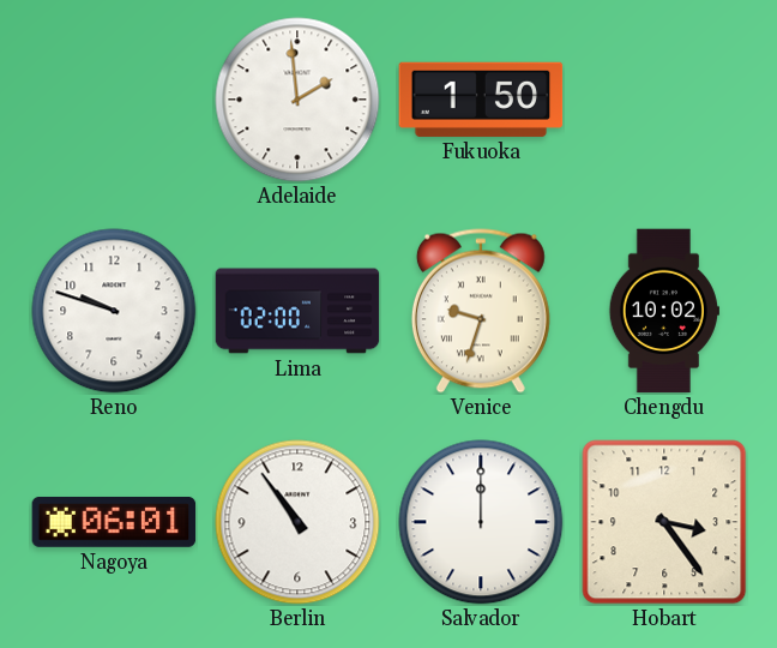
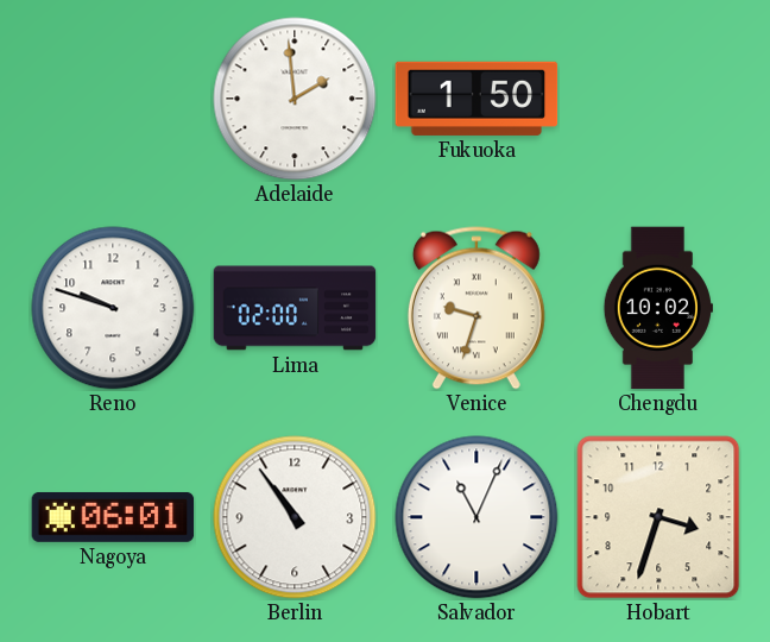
Salvador: 12:00 -> 11:04
Hobart: 3:24 -> 3:33
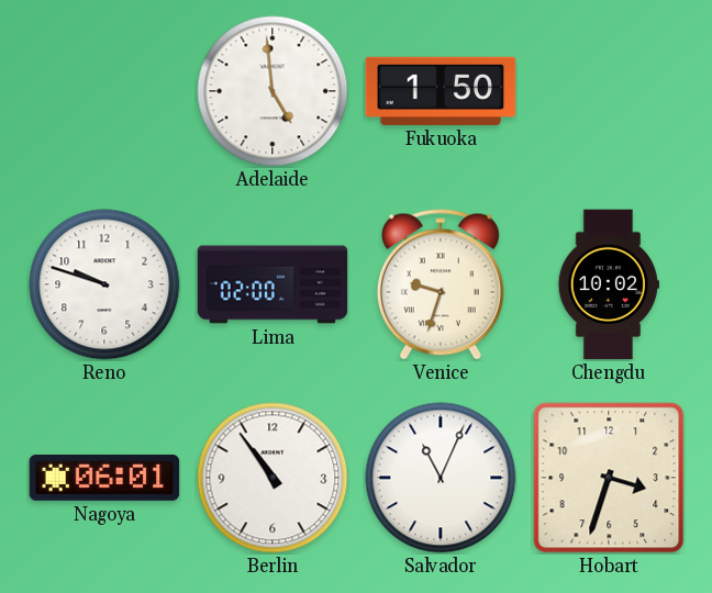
Adelaide: 1:59 -> 4:59
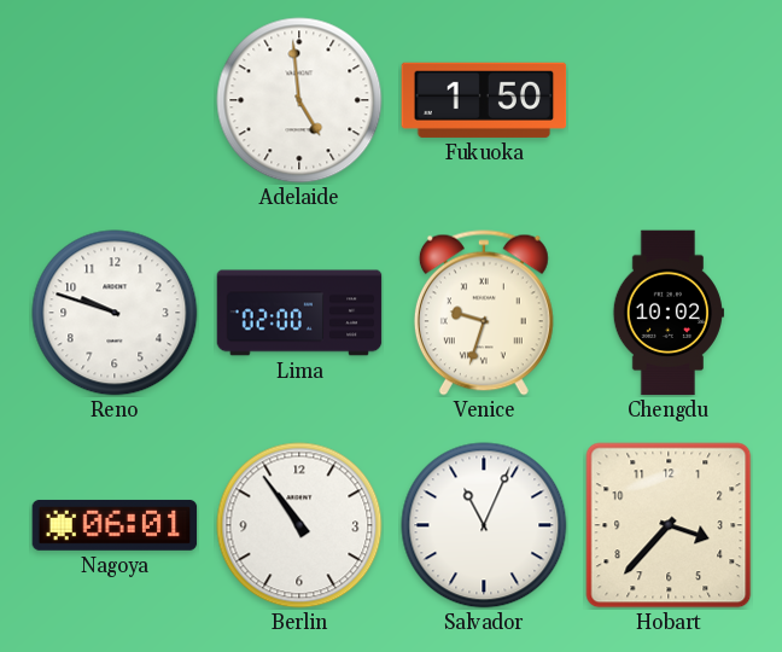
Hobart: 3:33 -> 3:37
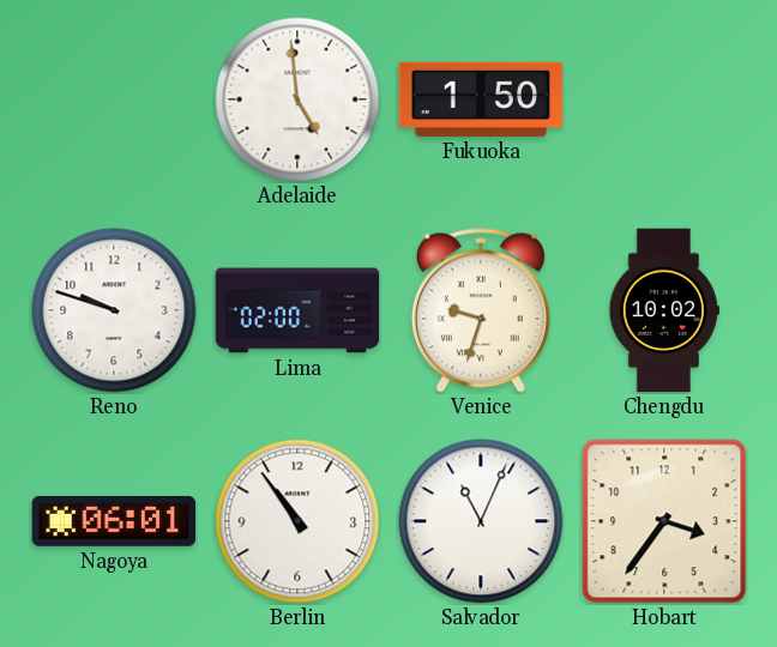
Hobart: 3:37 -> 3:36
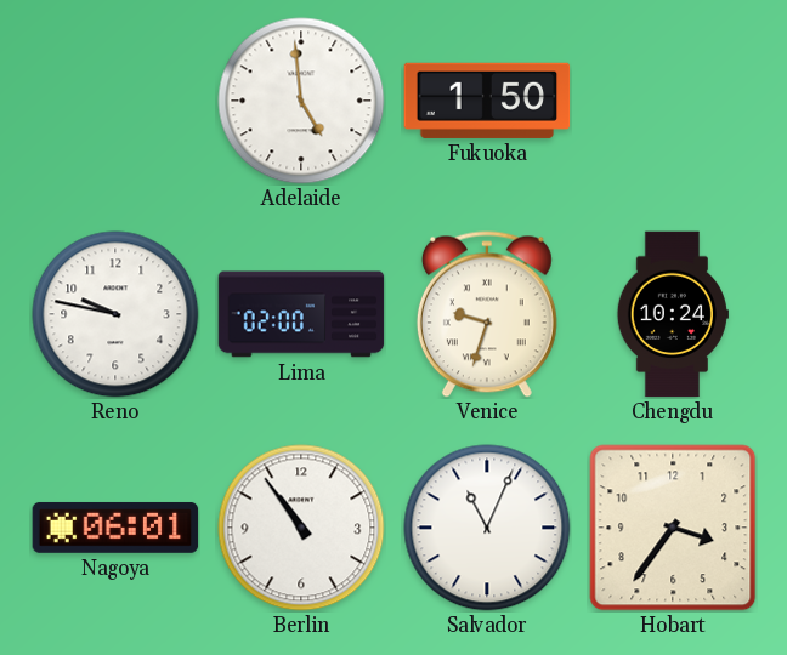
Reno: 9:48 -> 9:47
Chengdu: 10:02 -> 10:24
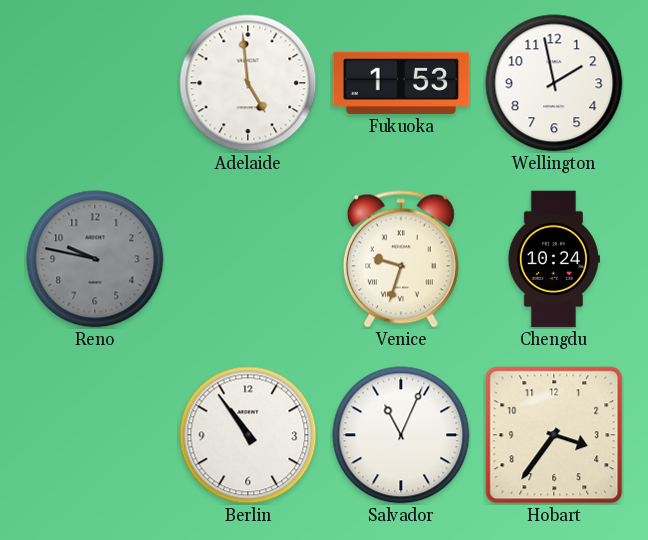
Fukuoka: 1:50 -> 1:53
Wellington: none -> 1:58
Reno dial: white -> grey
Lima: 02:00 -> none
Nagoya: 06:01 -> none
